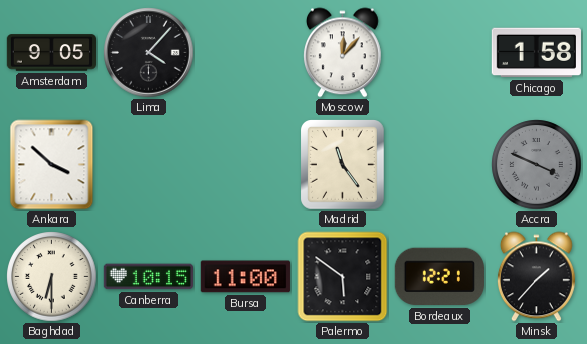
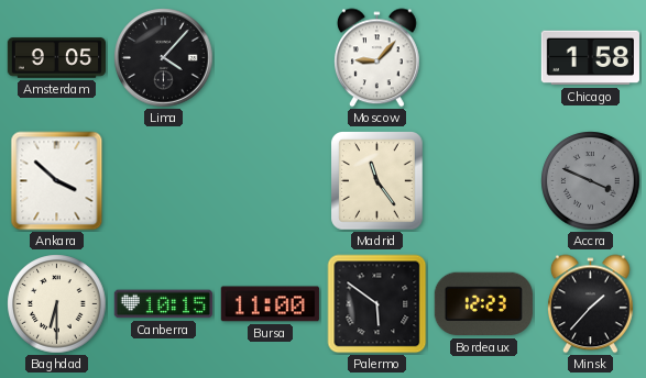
Moscow: 12:07 -> 9:07
Bordeaux: 12:21 -> 12:23
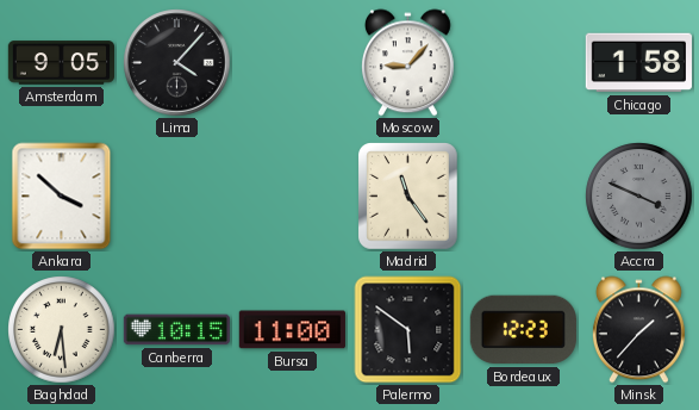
Baghdad: 6:30 -> 6:29
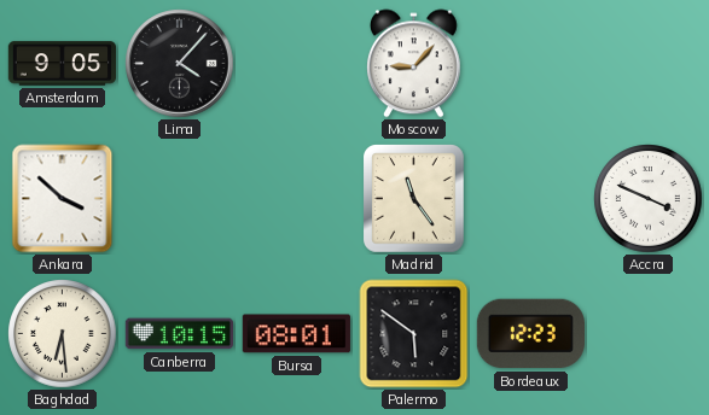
Chicago: 1:58 -> none
Accra dial: grey -> white
Bursa: 11:00 -> 08:01
Minsk: 1:37 -> none
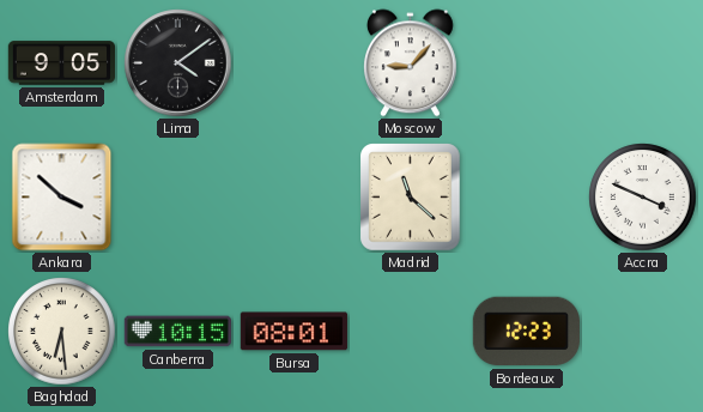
Lima: 4:07 -> 4:09
Madrid: 11:24 -> 11:22
Palermo: 5:51 -> none
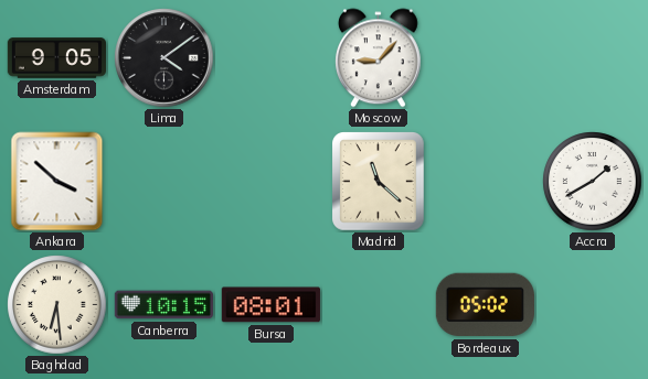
Accra: 3:49 -> 1:40
Bordeaux: 12:23 -> 05:02
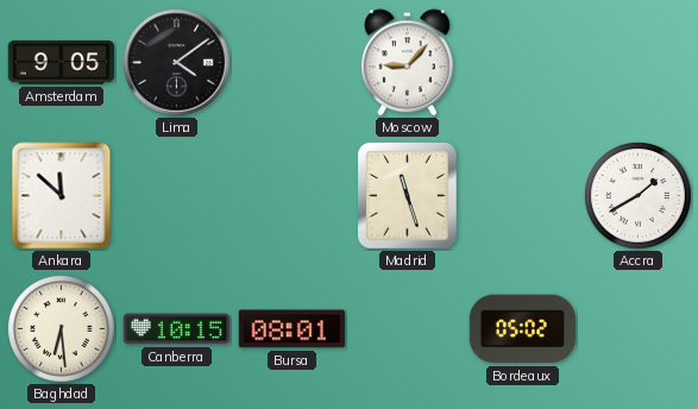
Ankara: 3:52 -> 11:52
Madrid: 11:22 -> 11:27
